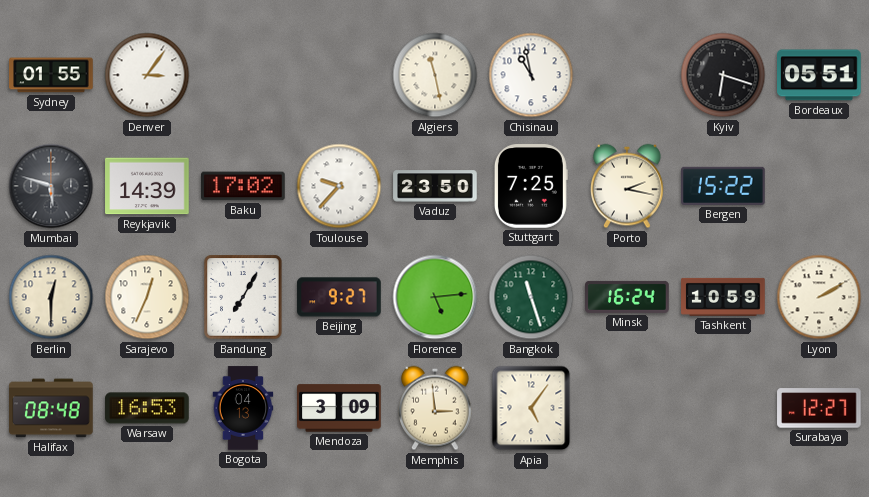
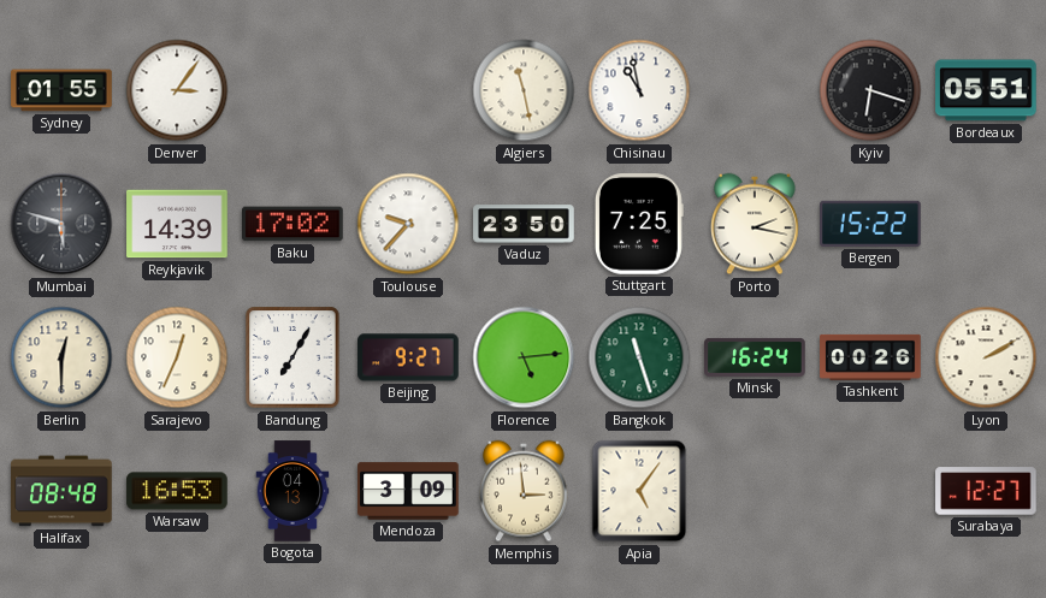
Tashkent: 10:59 -> 00:26
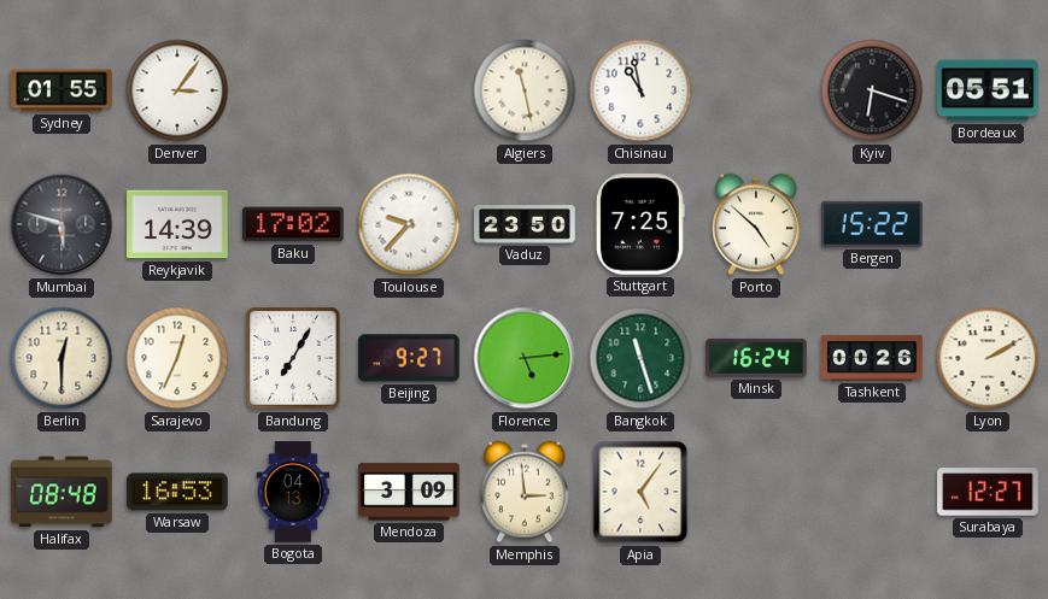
Porto: 2:17 -> 4:52
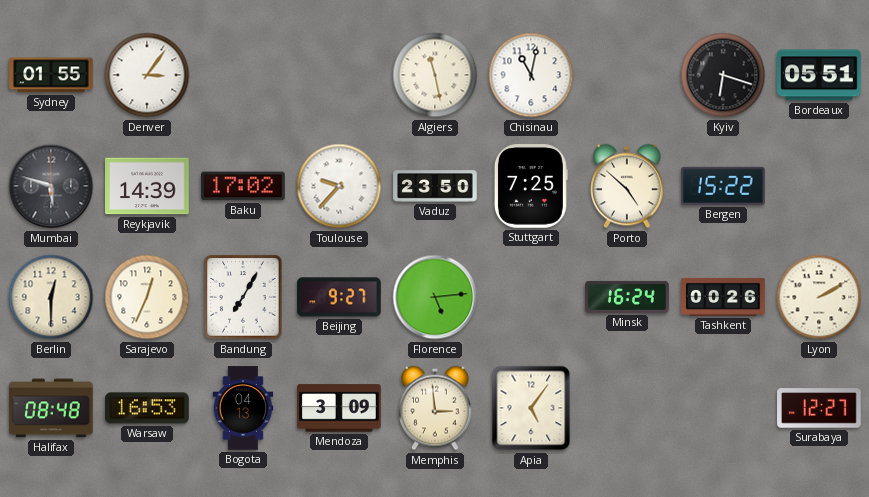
Chisinau: 10:58 -> 11:02
Bangkok: 11:27 -> none
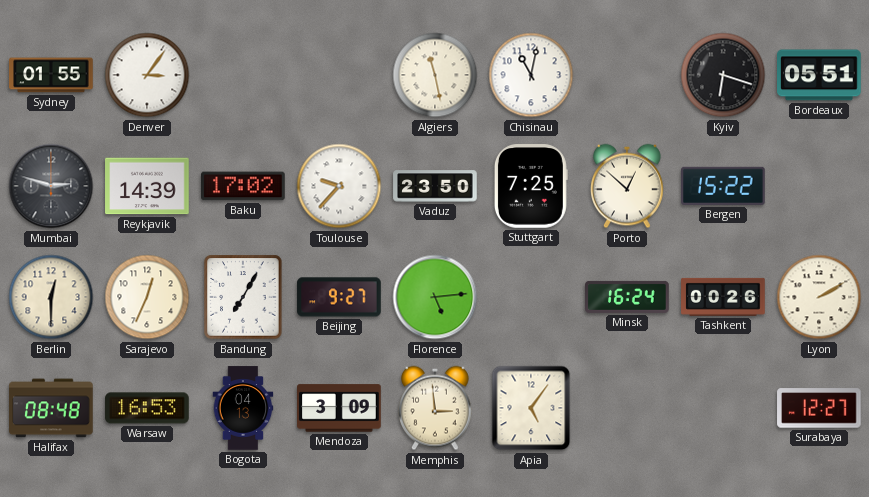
Mumbai: 5:48 -> 2:48
Porto: 4:52 -> 12:52
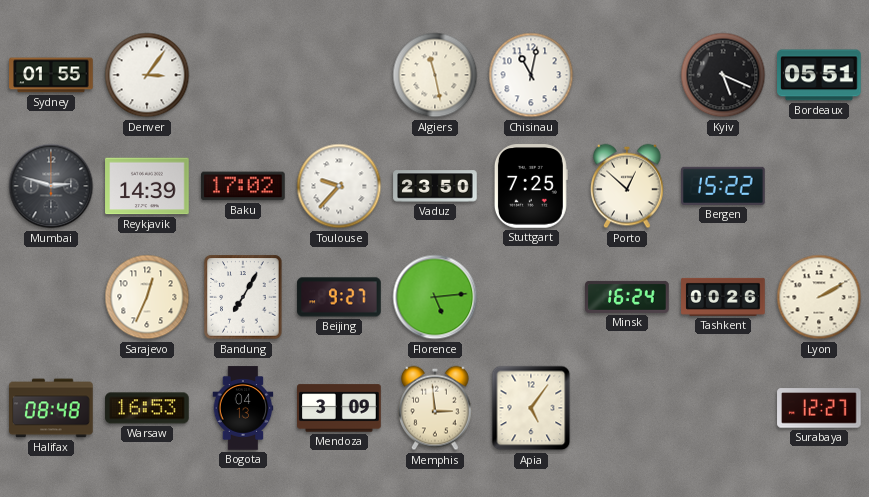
Kyiv: 6:18 -> 5:19
Berlin: 12:30 -> none
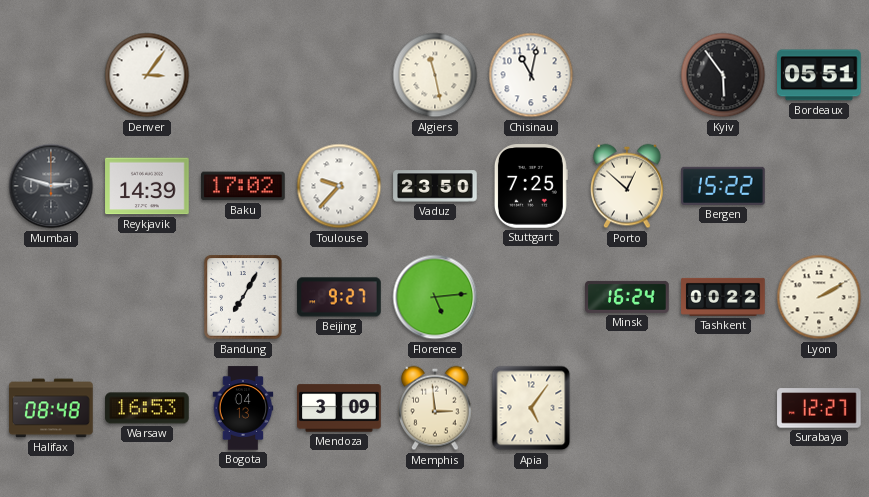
Sydney: 01:55 -> none
Kyiv: 5:19 -> 5:54
Sarajevo: 12:34 -> none
Tashkent: 00:26 -> 00:22
